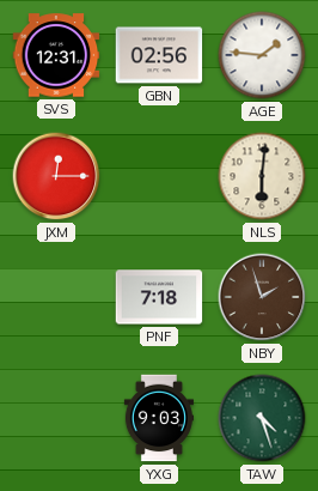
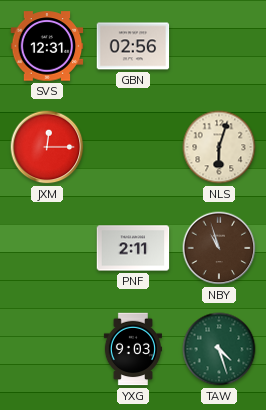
AGE: 1:46 -> none
NLS: 6:01 -> 6:03
PNF: 7:18 -> 2:11
NBY: 1:57 -> 10:57
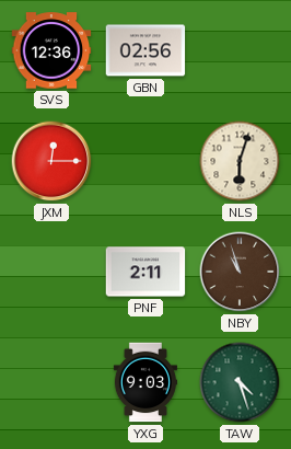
SVS: 12:31 -> 12:36
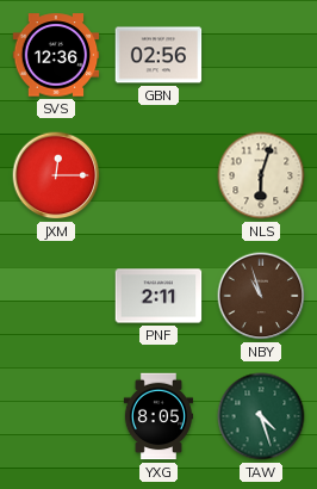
YXG: 9:03 -> 8:05
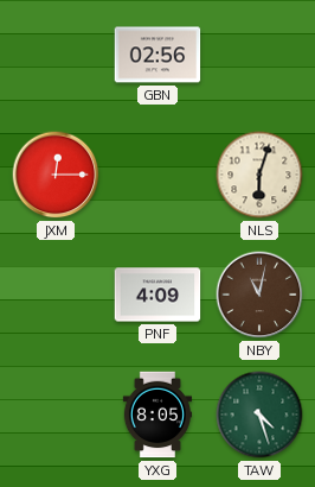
SVS: 12:36 -> none
PNF: 2:11 -> 4:09
NBY: 10:57 -> 11:02
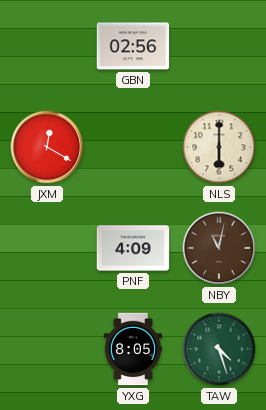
JXM: 12:15 -> 12:20
NLS: 6:03 -> 6:00
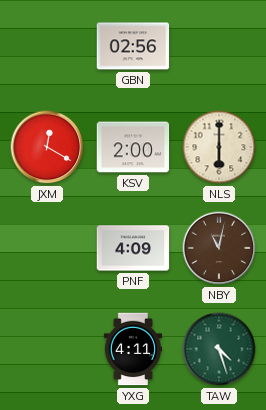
KSV: none -> 2:00
YXG: 8:05 -> 4:11
